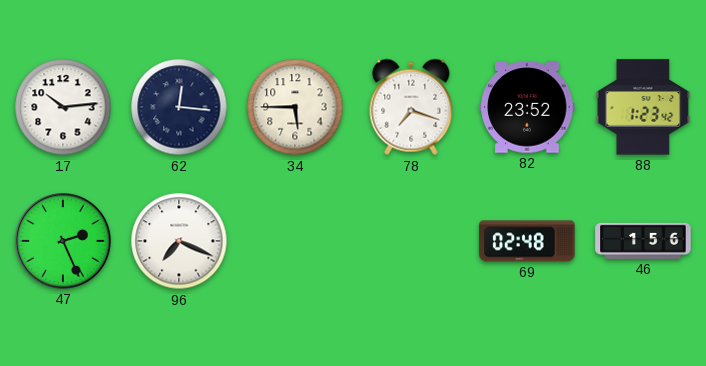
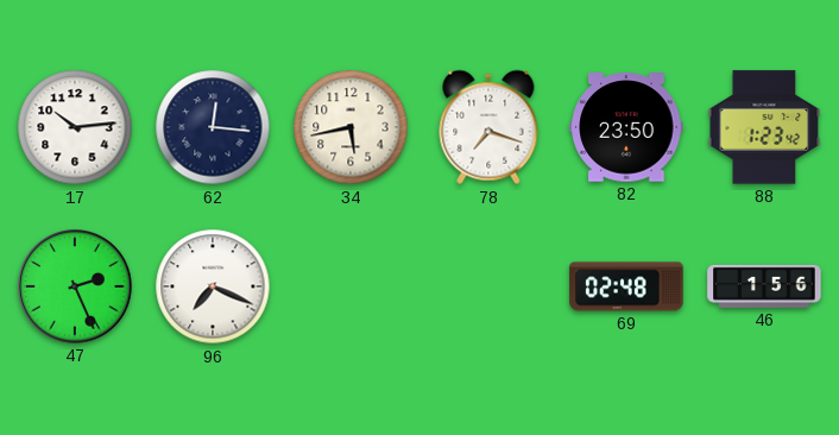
34: 5:45 -> 5:43
82: 23:52 -> 23:50
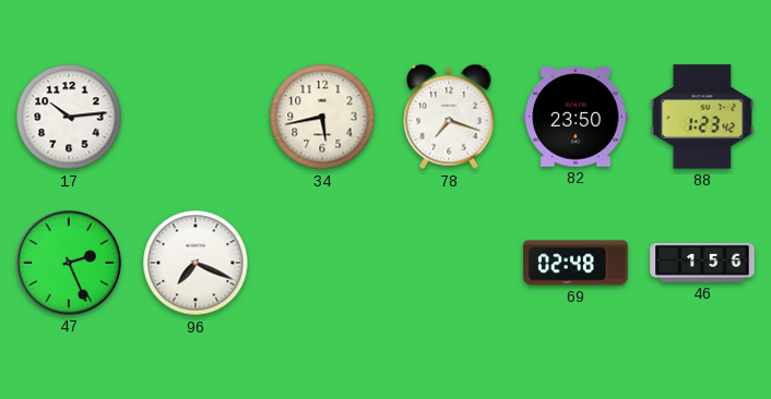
62: 12:16 -> none
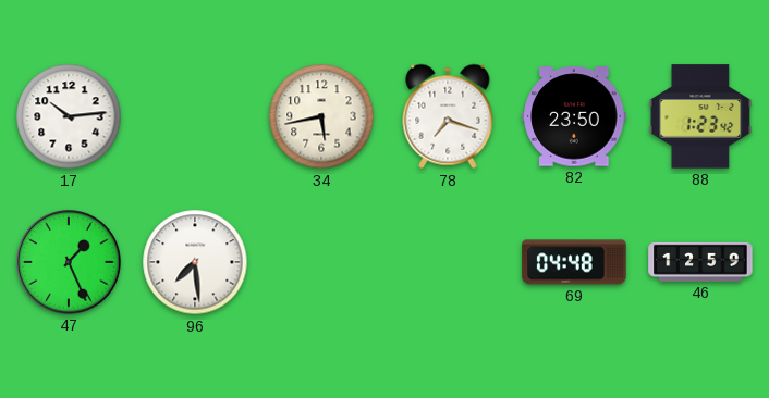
47: 2:26 -> 1:26
96: 7:19 -> 7:29
69: 02:48 -> 04:48
46: 1:56 -> 12:59
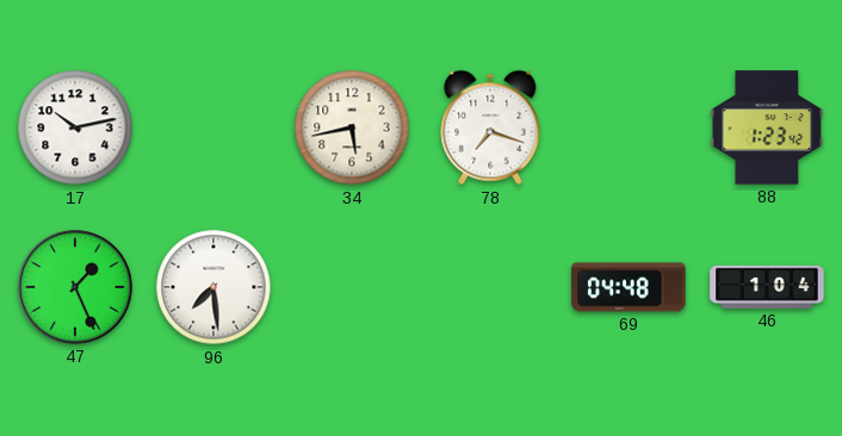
17: 10:14 -> 10:13
82: 23:50 -> none
46: 12:59 -> 1:04
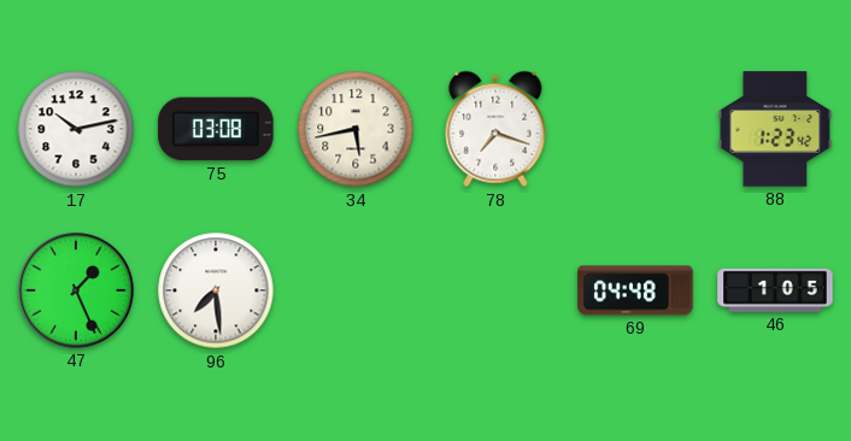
75: none -> 03:08
46: 1:04 -> 1:05
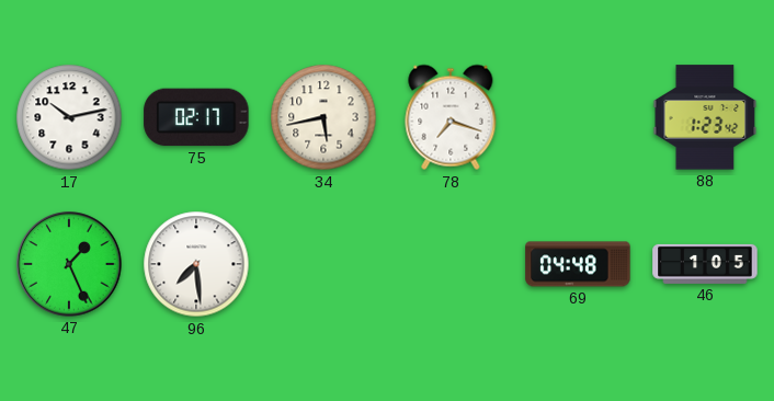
75: 03:08 -> 02:17
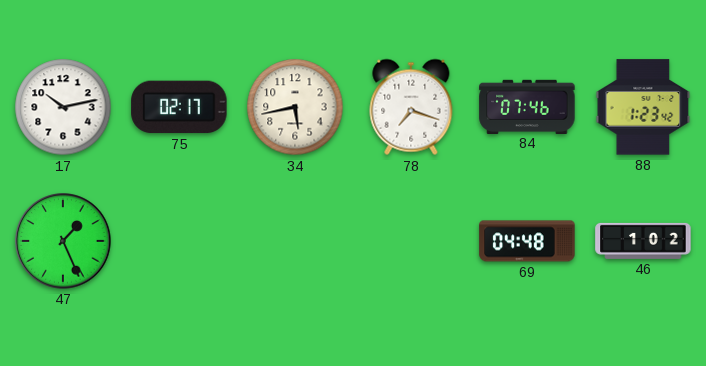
84: none -> 07:46
96: 7:29 -> none
46: 1:05 -> 1:02
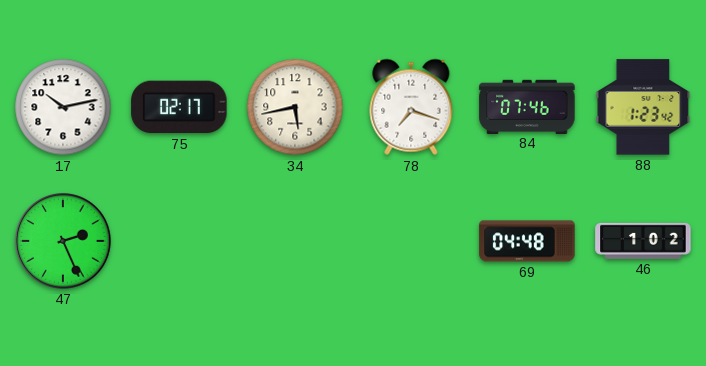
47: 1:26 -> 2:26
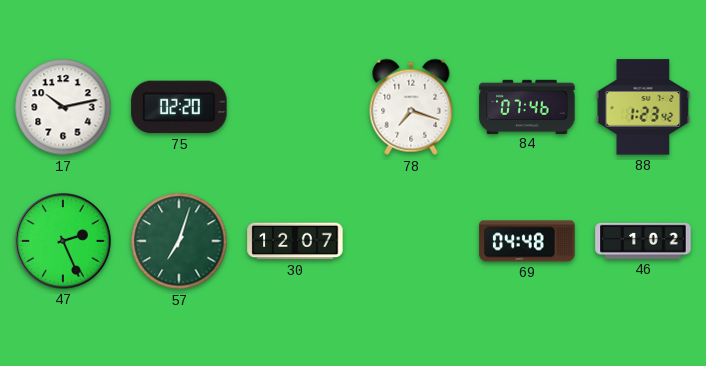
75: 02:17 -> 02:20
34: 5:43 -> none
57: none -> 7:03
30: none -> 12:07
